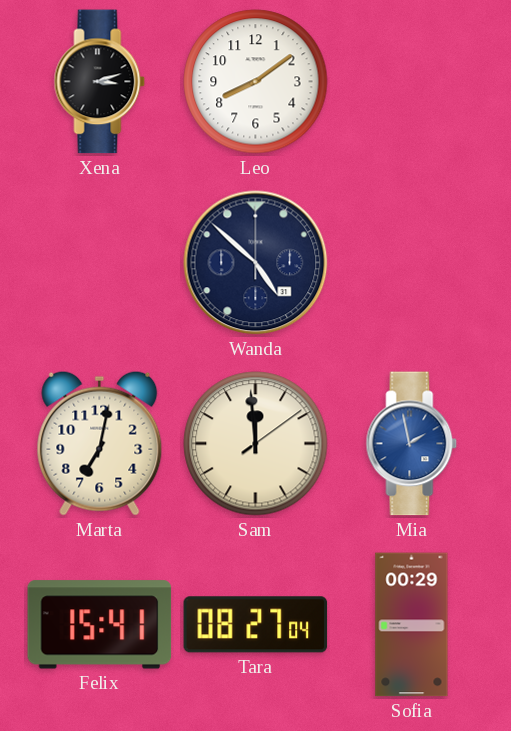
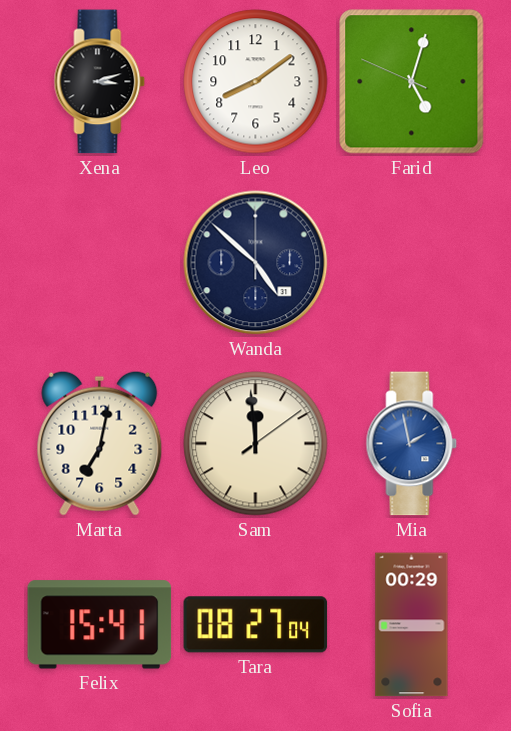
Farid: none -> 5:02
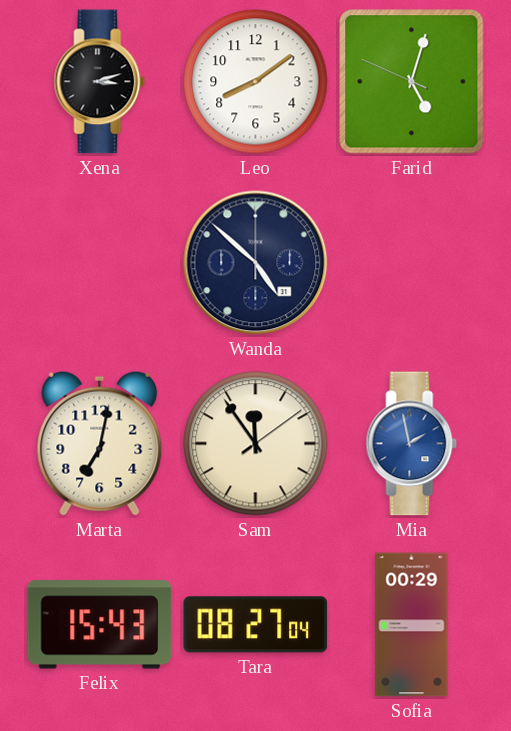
Sam: 11:59 -> 11:54
Felix: 15:41 -> 15:43
